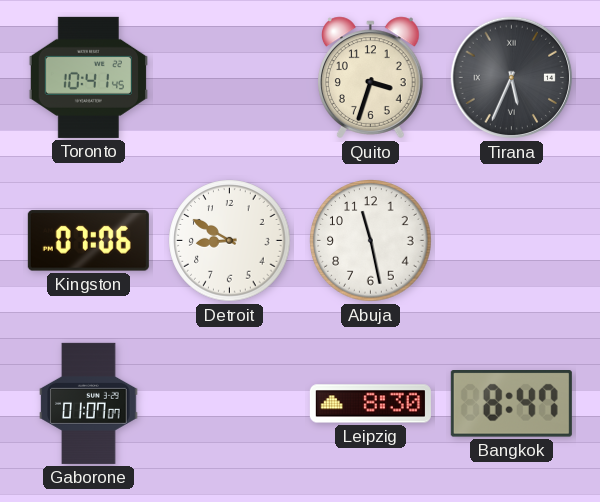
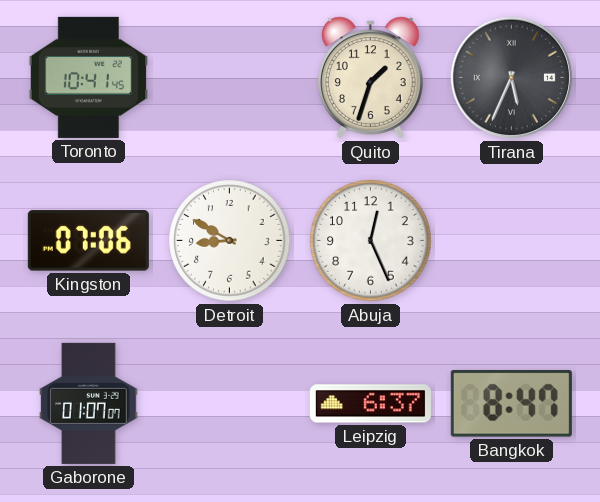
Quito: 3:33 -> 1:33
Abuja: 11:28 -> 12:26
Leipzig: 8:30 -> 6:37
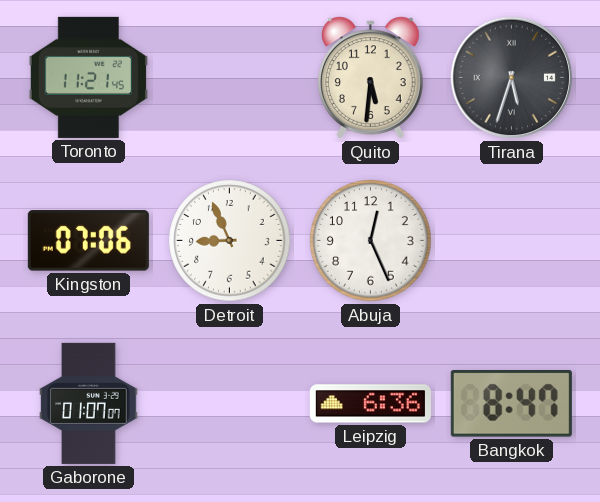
Toronto: 10:41 -> 11:21
Quito: 1:33 -> 5:31
Tirana: 5:34 -> 5:33
Detroit: 8:50 -> 8:56
Leipzig: 6:37 -> 6:36
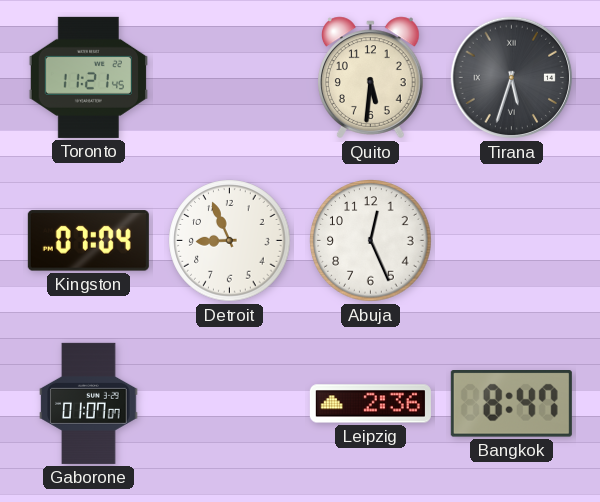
Kingston: 07:06 -> 07:04
Leipzig: 6:36 -> 2:36
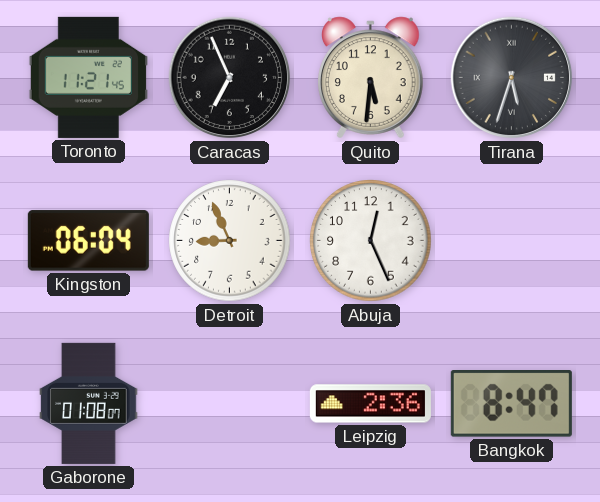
Caracas: none -> 6:56
Kingston: 07:04 -> 06:04
Gaborone: 01:07 -> 01:08
